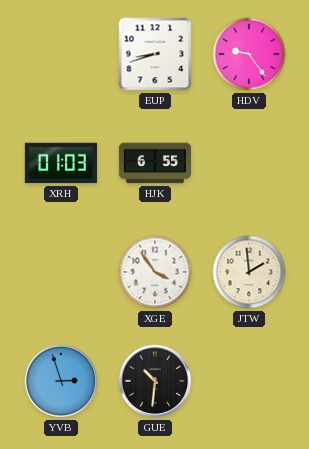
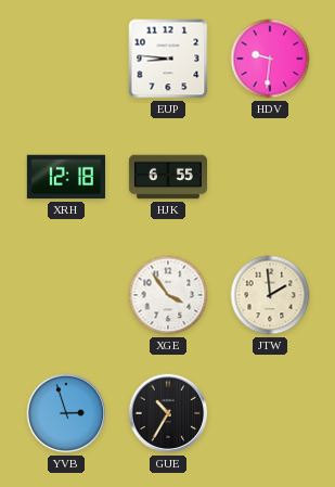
EUP: 8:42 -> 8:46
HDV: 9:24 -> 9:31
XRH: 01:03 -> 12:18
GUE: 10:31 -> 10:35
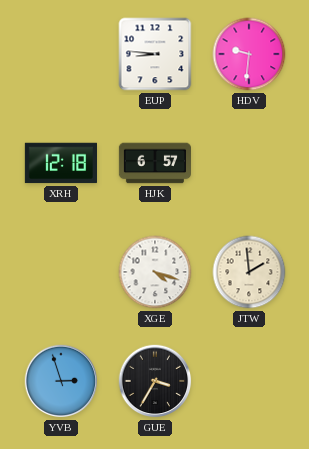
HJK: 6:55 -> 6:57
XGE: 3:54 -> 4:18
GUE: 10:35 -> 3:35
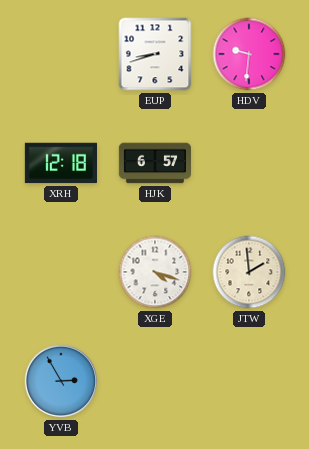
EUP: 8:46 -> 8:42
YVB: 2:57 -> 2:55
GUE: 3:35 -> none
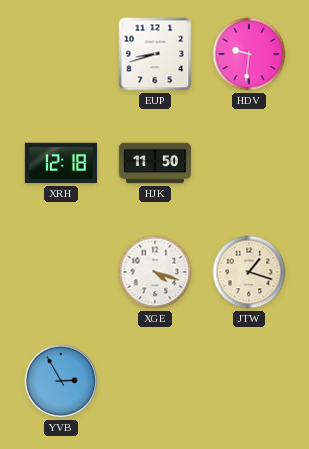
HJK: 6:57 -> 11:50
JTW: 1:59 -> 1:18
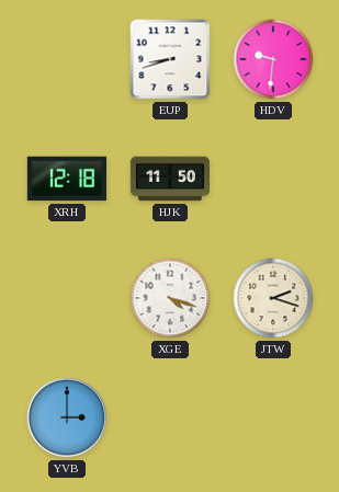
JTW: 1:18 -> 2:18
YVB: 2:55 -> 3:00
